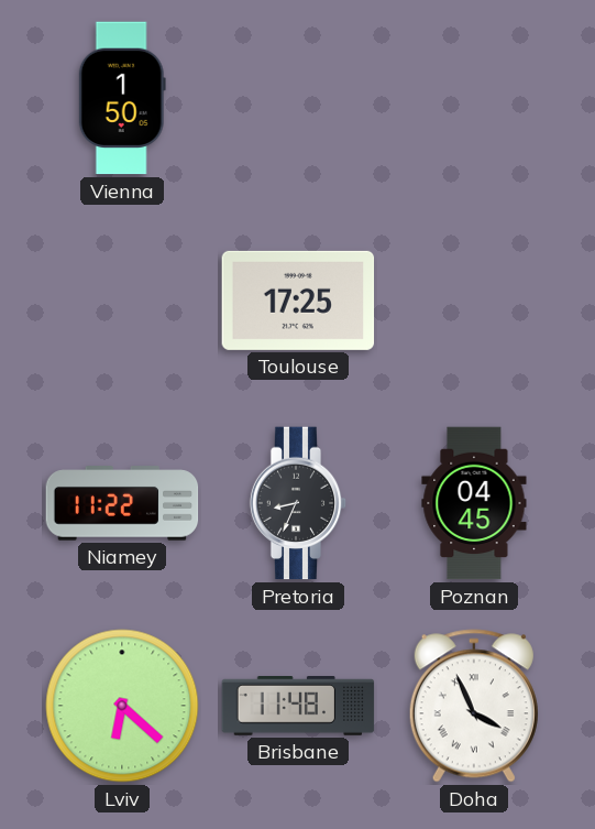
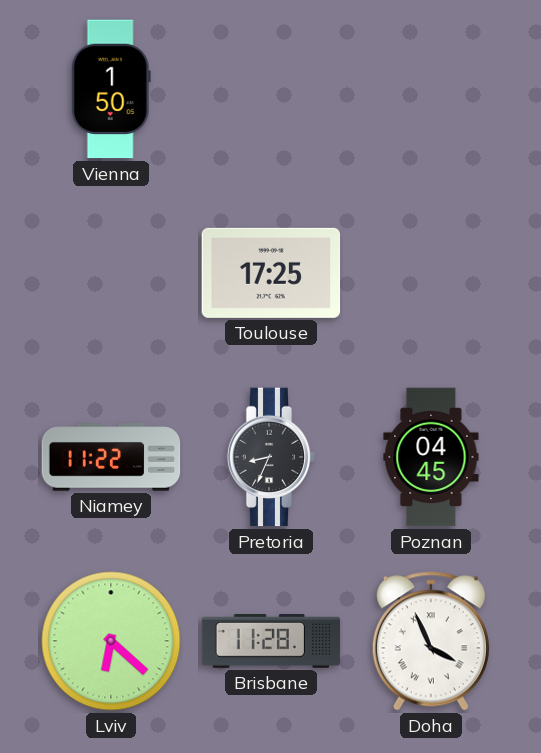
Brisbane: 11:48 -> 11:28
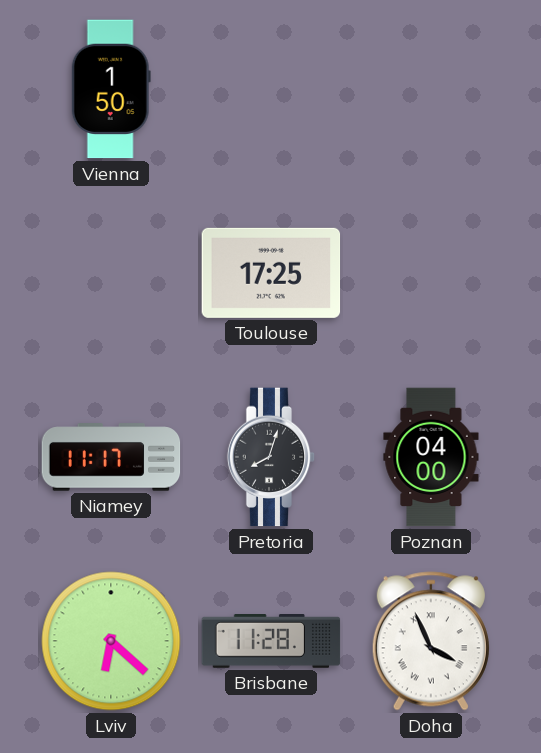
Niamey: 11:22 -> 11:17
Pretoria: 8:34 -> 8:03
Poznan: 04:45 -> 04:00
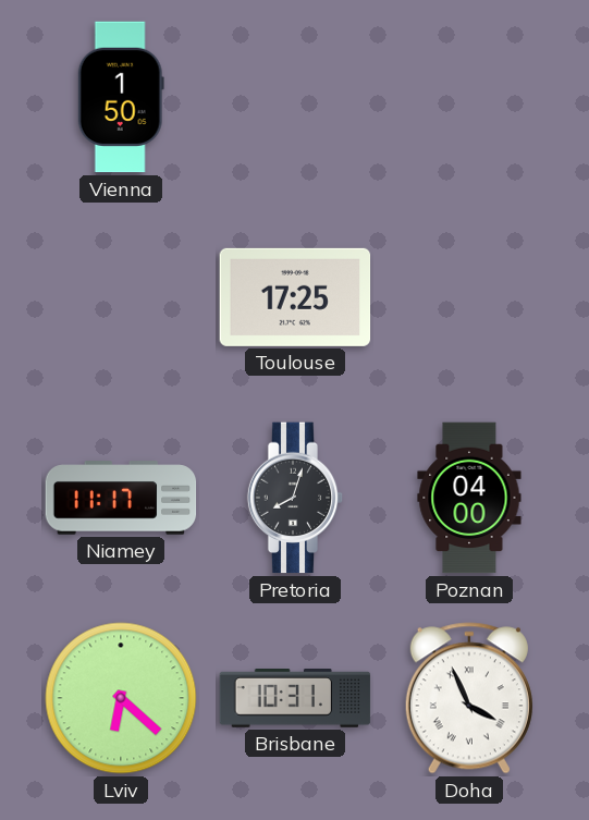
Brisbane: 11:28 -> 10:31
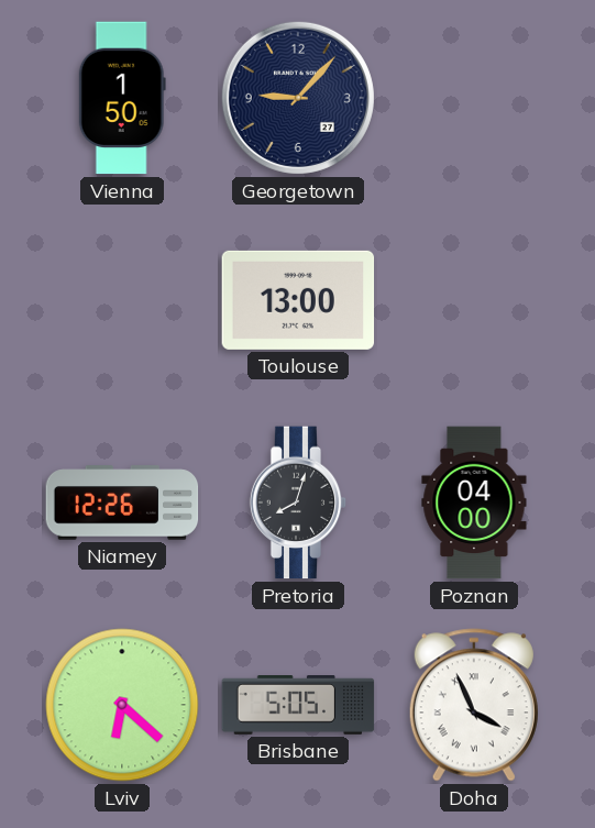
Georgetown: none -> 9:07
Toulouse: 17:25 -> 13:00
Niamey: 11:17 -> 12:26
Brisbane: 10:31 -> 5:05
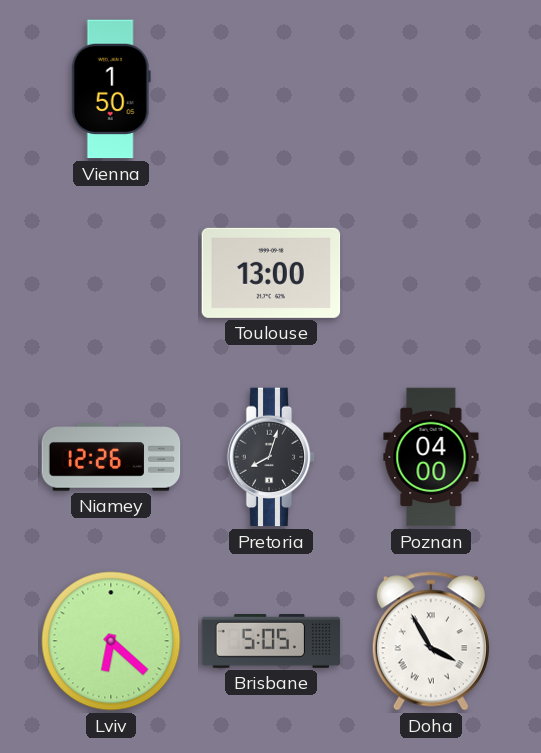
Georgetown: 9:07 -> none
Doha: 3:56 -> 3:55
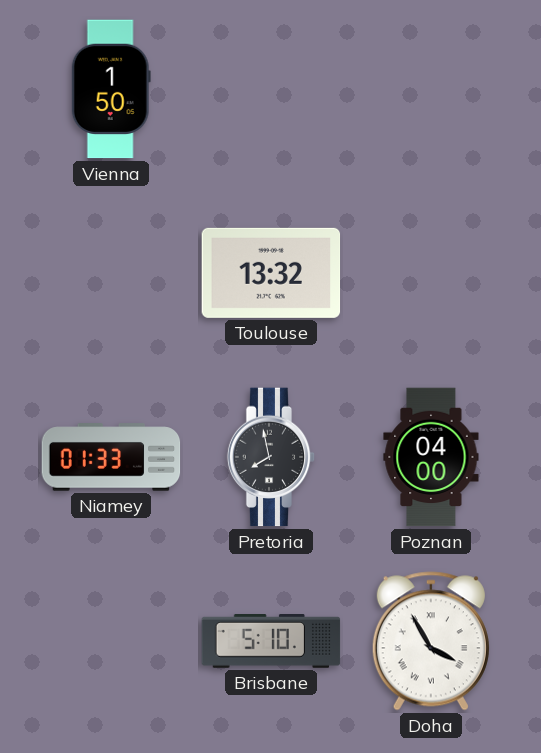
Toulouse: 13:00 -> 13:32
Niamey: 12:26 -> 01:33
Pretoria: 8:03 -> 7:58
Lviv: 6:22 -> none
Brisbane: 5:05 -> 5:10
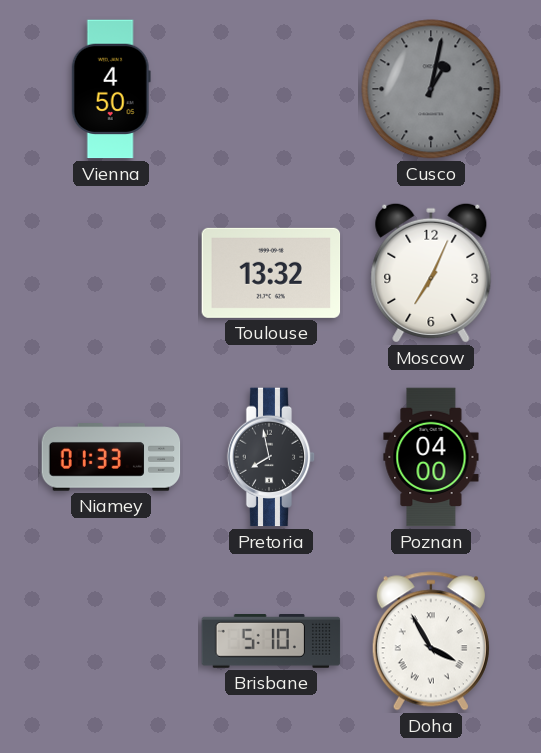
Vienna: 1:50 -> 4:50
Cusco: none -> 1:02
Moscow: none -> 7:04
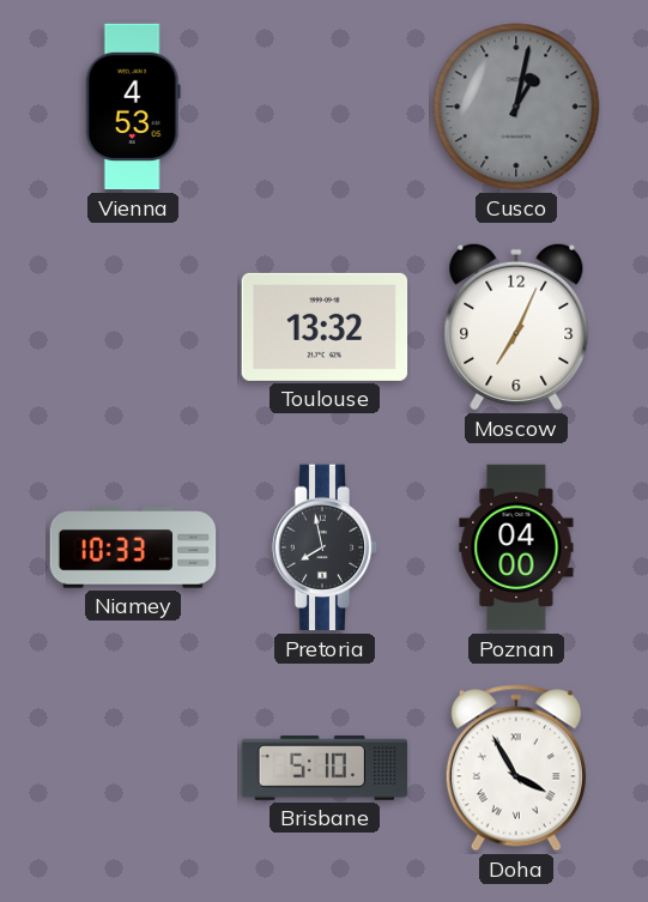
Vienna: 4:50 -> 4:53
Niamey: 01:33 -> 10:33
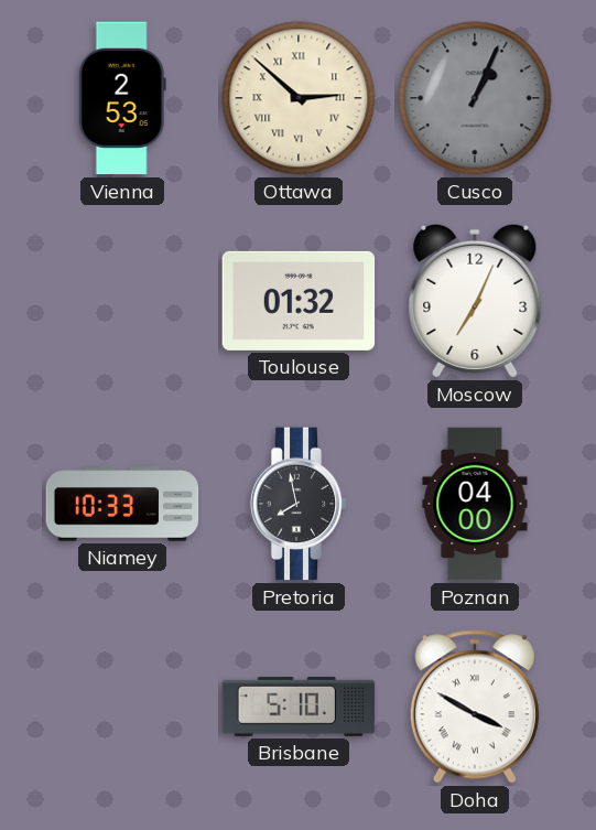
Vienna: 4:53 -> 2:53
Ottawa: none -> 2:52
Cusco: 1:02 -> 1:04
Toulouse: 13:32 -> 01:32
Doha: 3:55 -> 3:50
